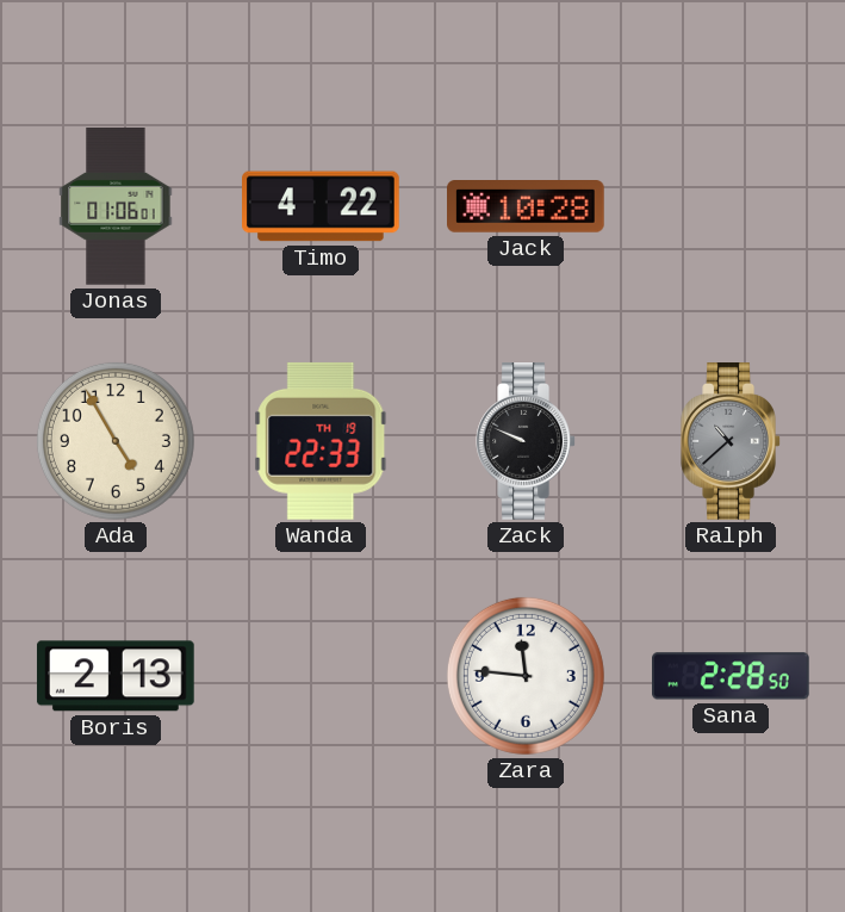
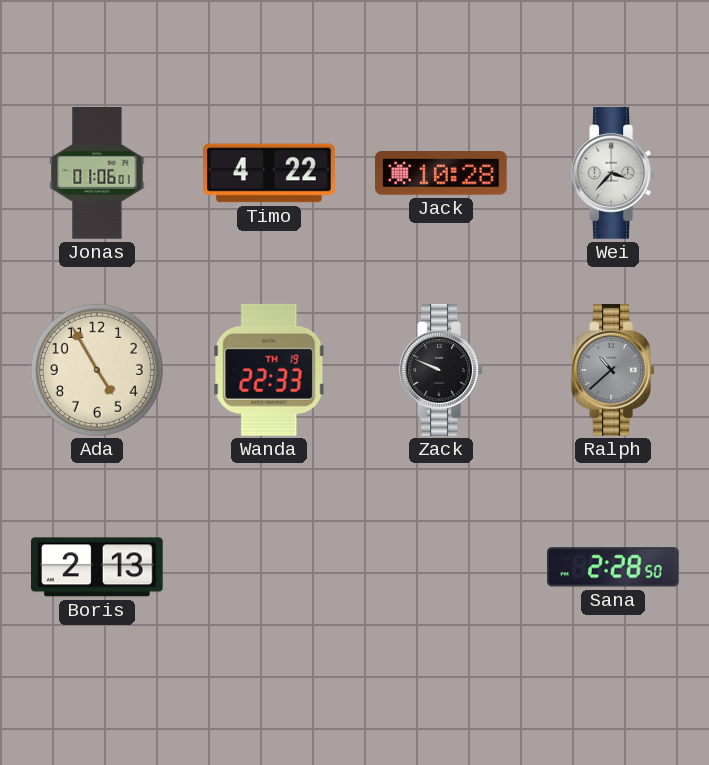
Wei: none -> 3:37
Zara: 11:46 -> none
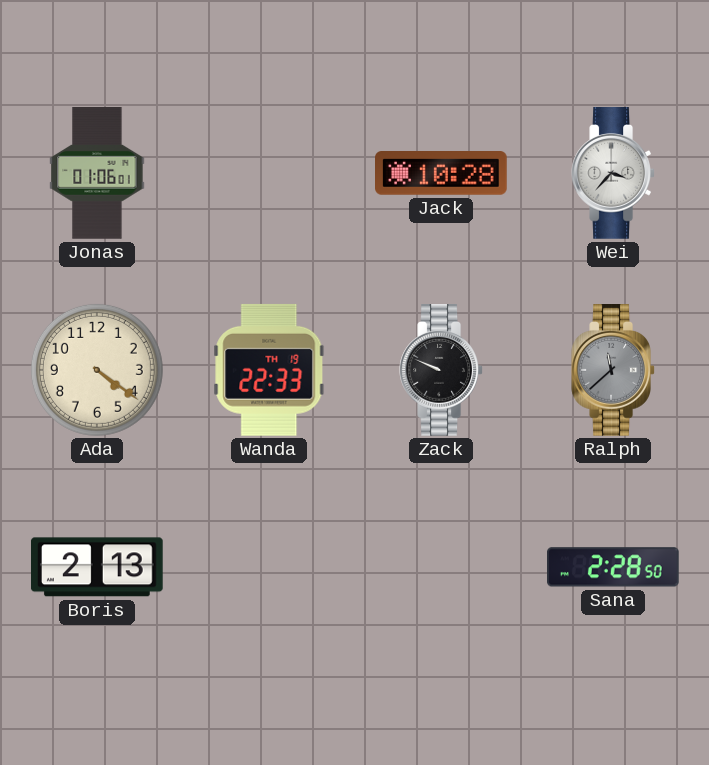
Timo: 4:22 -> none
Ada: 4:55 -> 4:21
Ralph: 10:38 -> 11:38
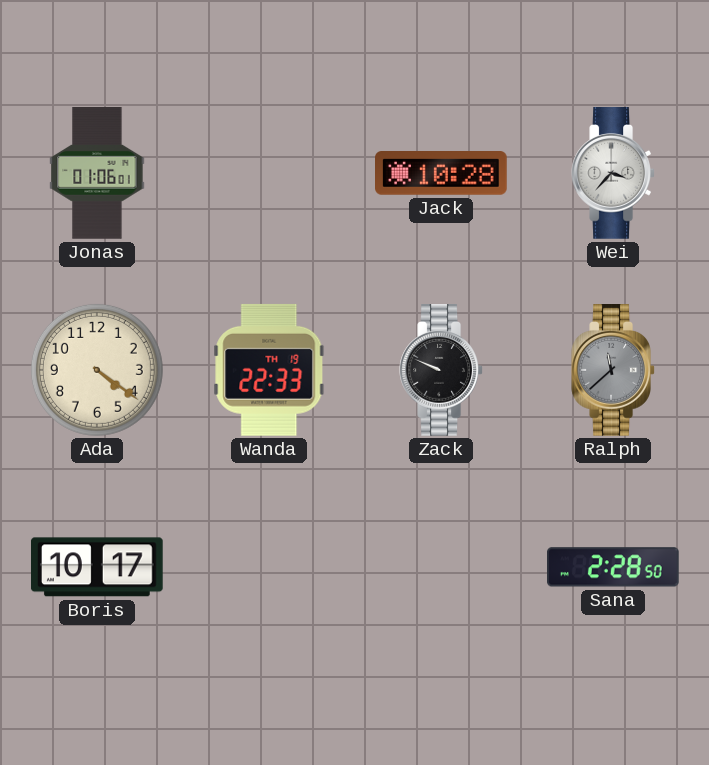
Boris: 2:13 -> 10:17
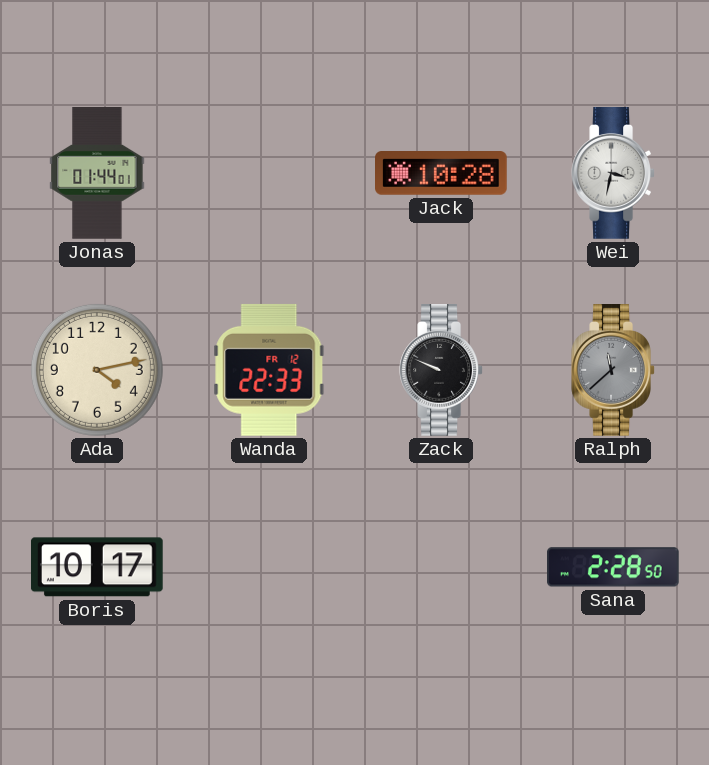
Jonas: 01:06 -> 01:44
Wei: 3:37 -> 3:32
Ada: 4:21 -> 4:13
Wanda date: TH 19 -> FR 12
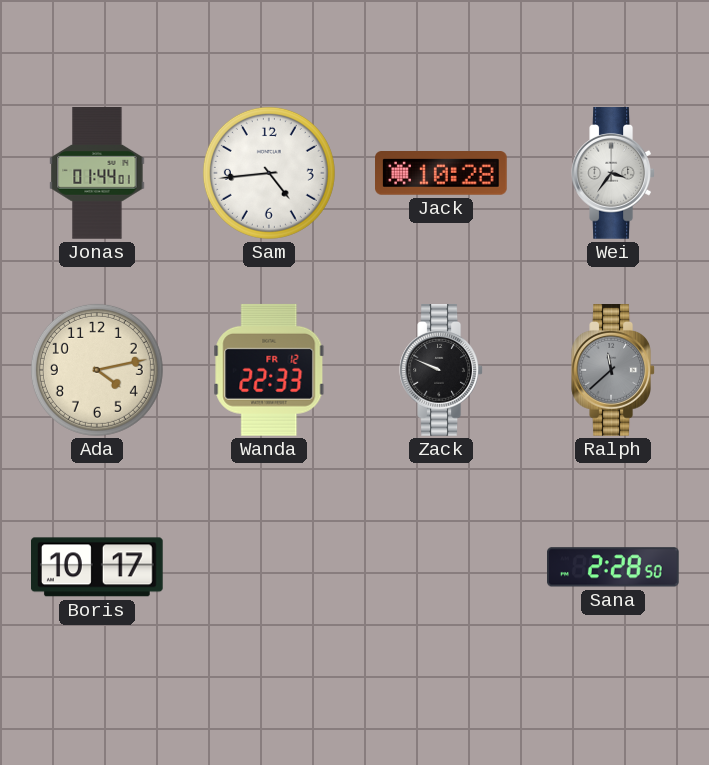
Sam: none -> 4:44
Wei: 3:32 -> 3:36
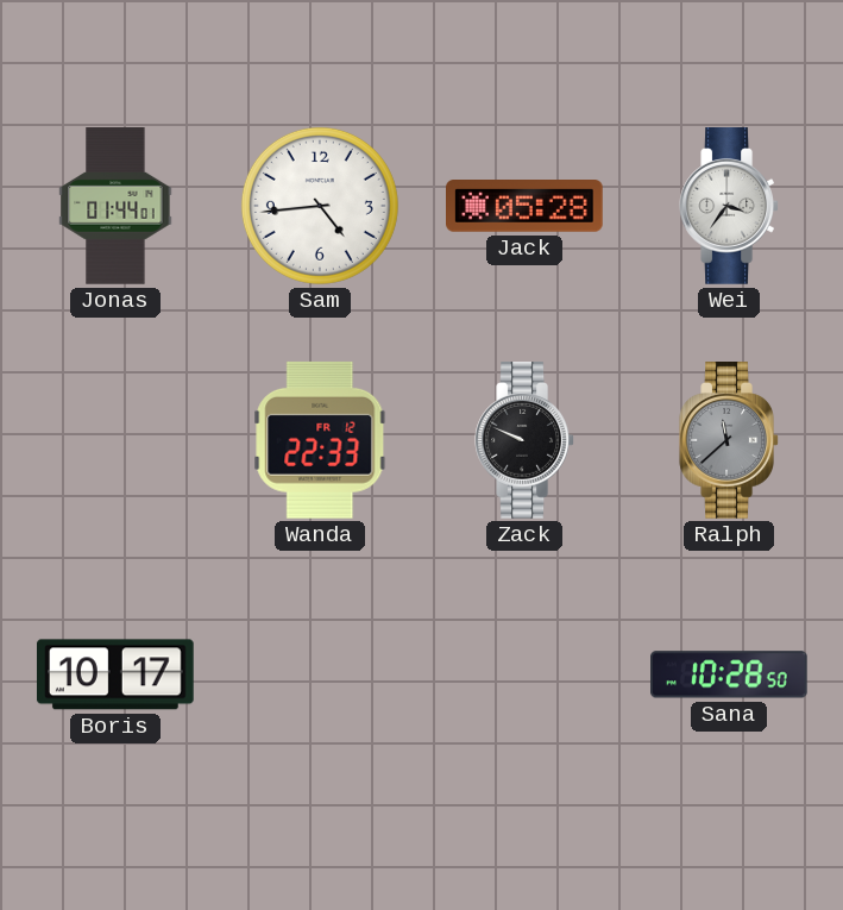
Jack: 10:28 -> 05:28
Ada: 4:13 -> none
Sana: 2:28 -> 10:28
